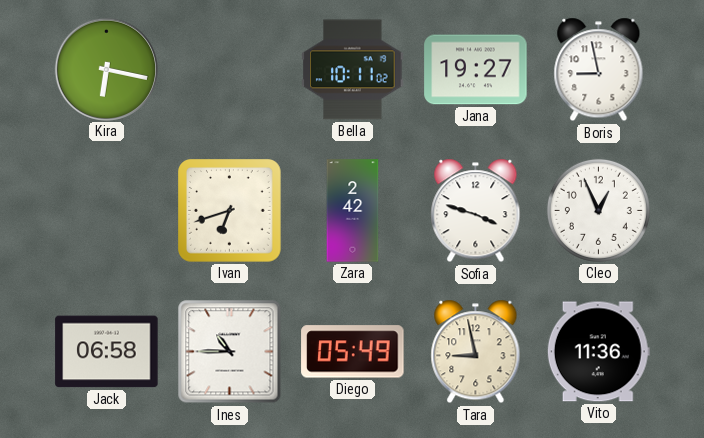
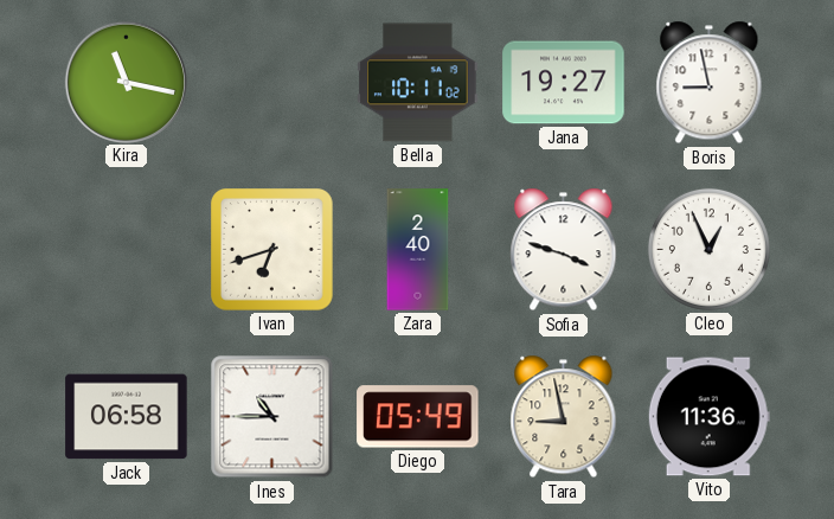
Kira: 6:17 -> 11:17
Zara: 2:42 -> 2:40
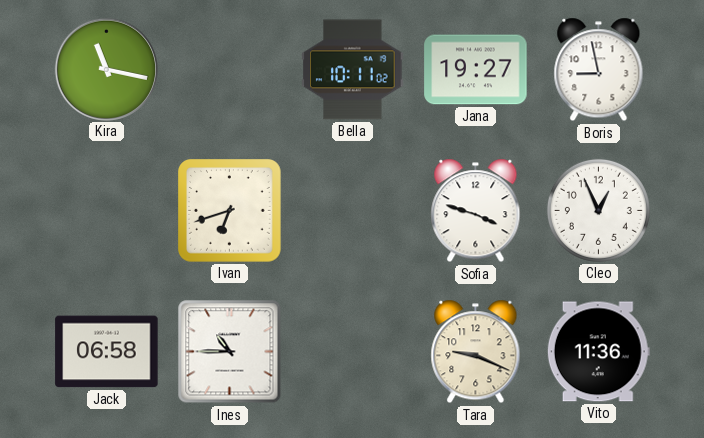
Zara: 2:40 -> none
Diego: 05:49 -> none
Tara: 8:58 -> 9:19
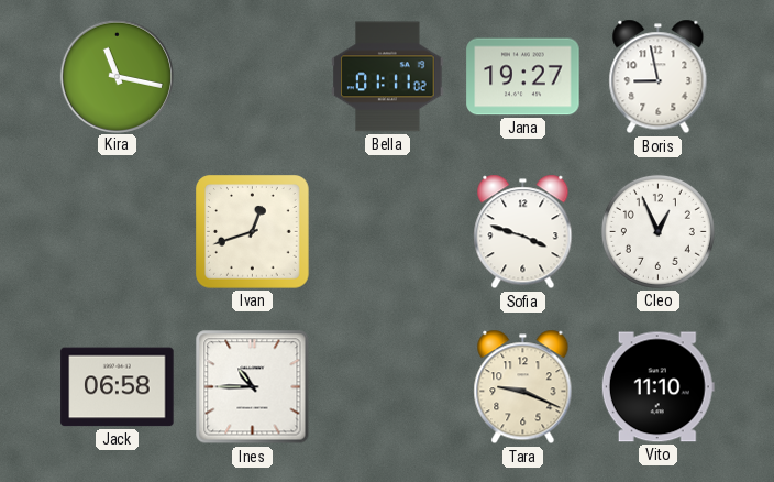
Bella: 10:11 -> 01:11
Ivan: 6:42 -> 12:42
Vito: 11:36 -> 11:10
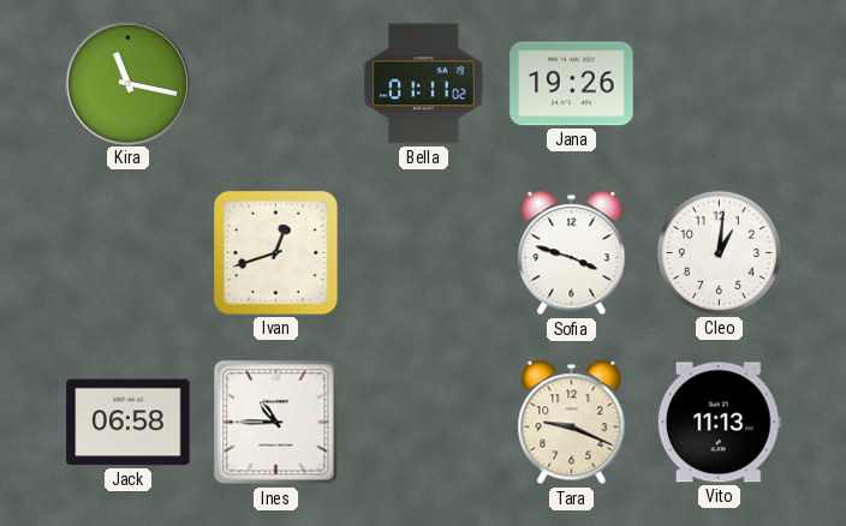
Jana: 19:27 -> 19:26
Boris: 8:58 -> none
Cleo: 12:56 -> 1:01
Vito: 11:10 -> 11:13
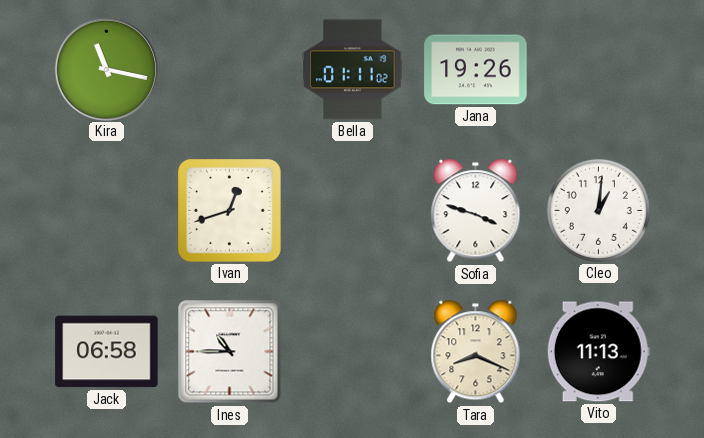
Tara: 9:19 -> 8:19
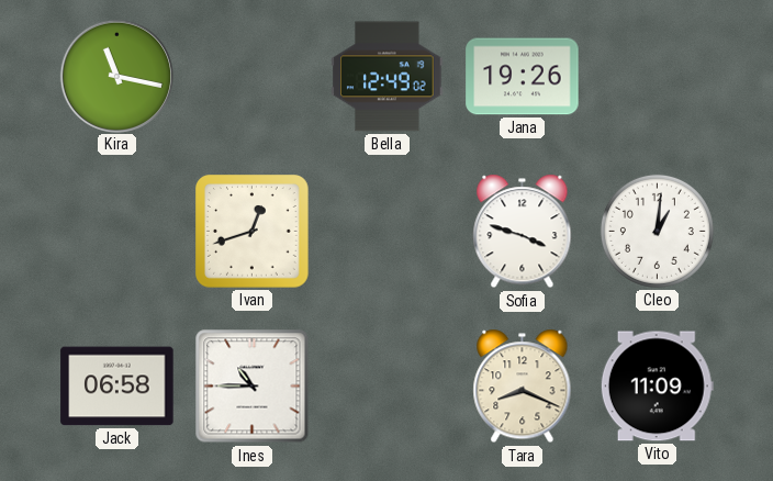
Bella: 01:11 -> 12:49
Vito: 11:13 -> 11:09
